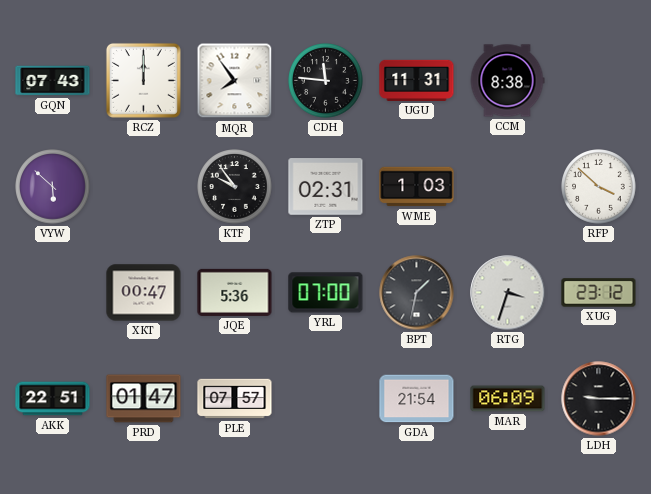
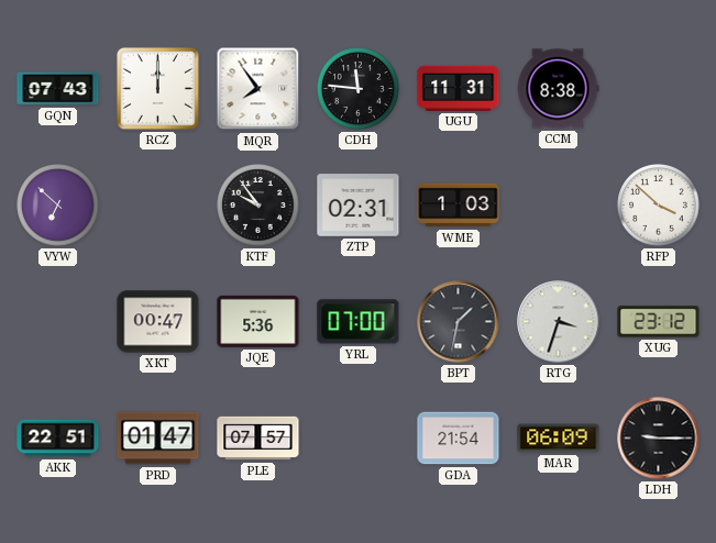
VYW: 5:52 -> 6:52
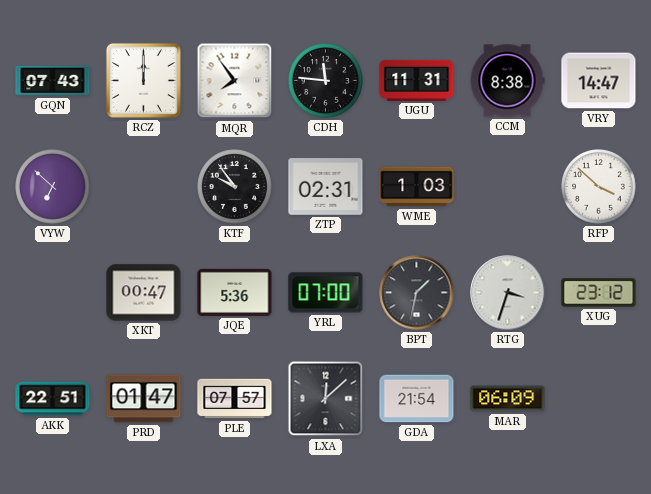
VRY: none -> 14:47
LXA: none -> 12:08
LDH: 9:15 -> none
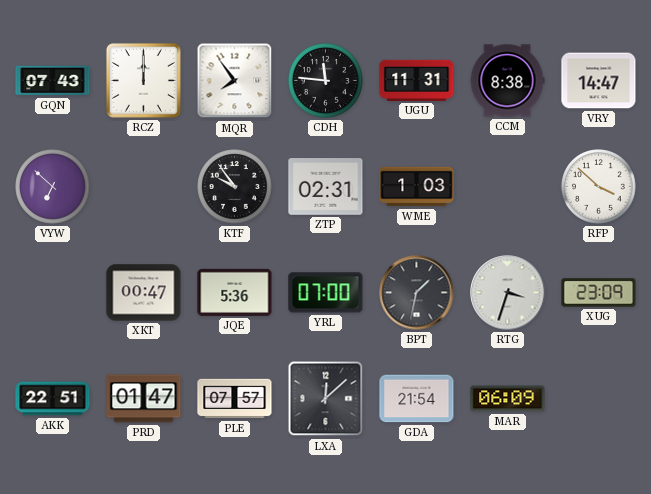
XUG: 23:12 -> 23:09
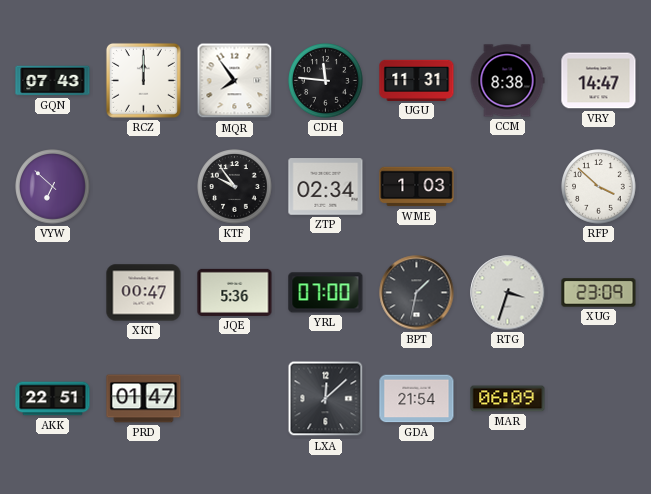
ZTP: 02:31 -> 02:34
PLE: 07:57 -> none
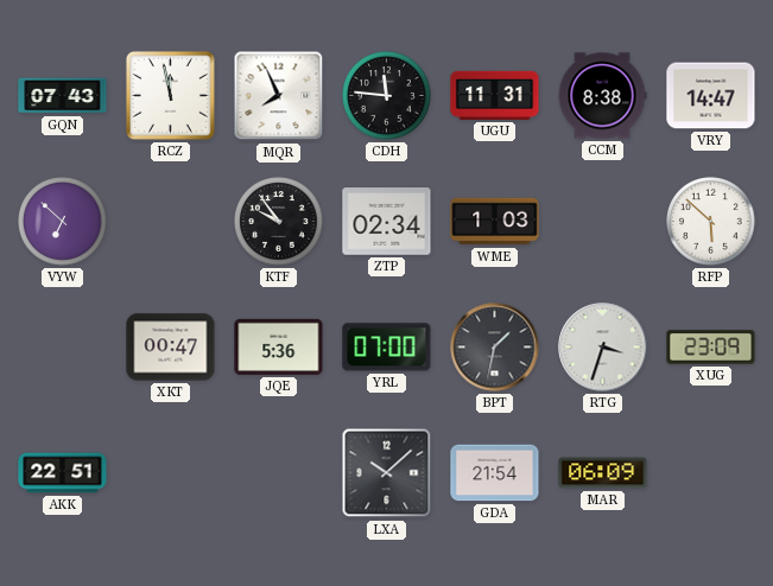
RCZ: 12:00 -> 11:58
MQR: 7:54 -> 7:56
RFP: 3:52 -> 5:52
PRD: 01:47 -> none
LXA: 12:08 -> 10:08
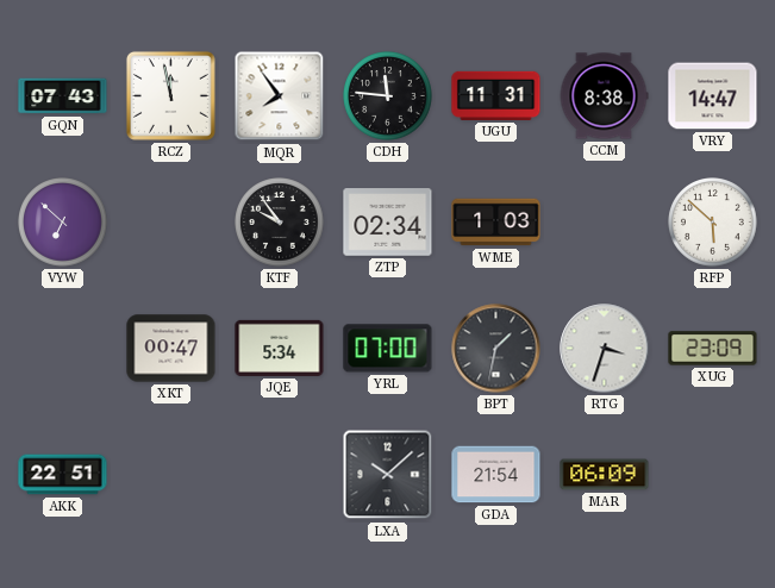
MQR: 7:56 -> 7:54
JQE: 5:36 -> 5:34
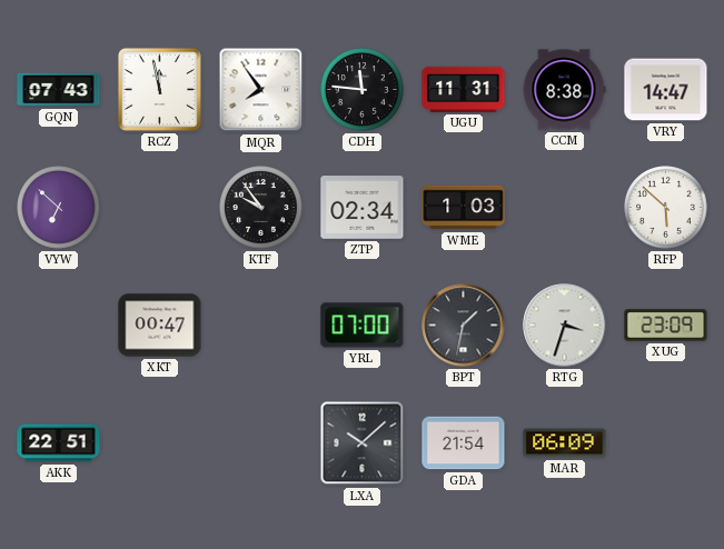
JQE: 5:34 -> none
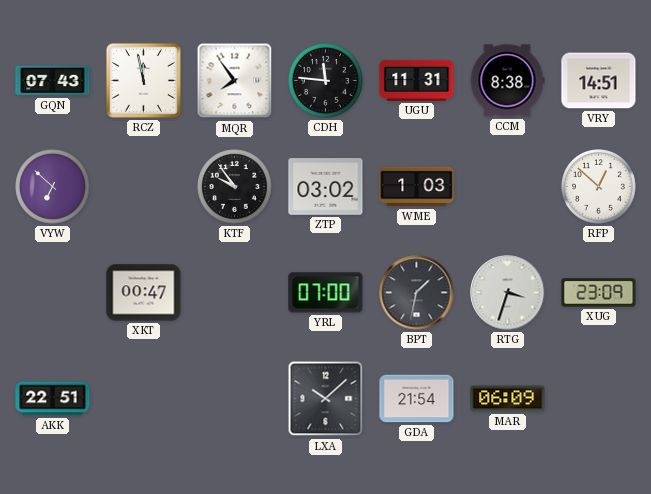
VRY: 14:47 -> 14:51
ZTP: 02:34 -> 03:02
RFP: 5:52 -> 12:52
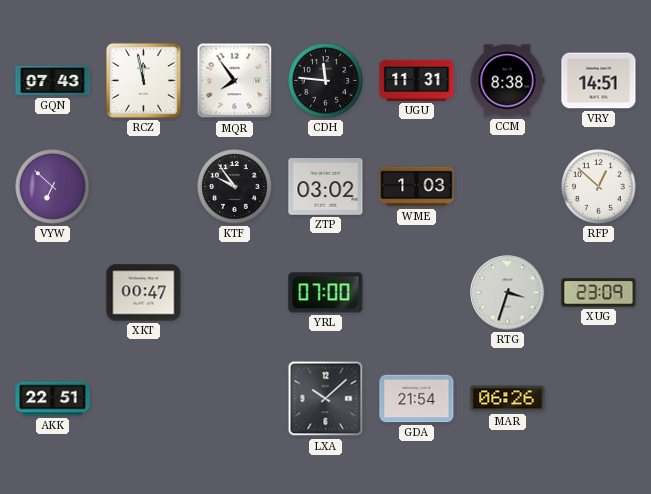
BPT: 1:32 -> none
MAR: 06:09 -> 06:26
